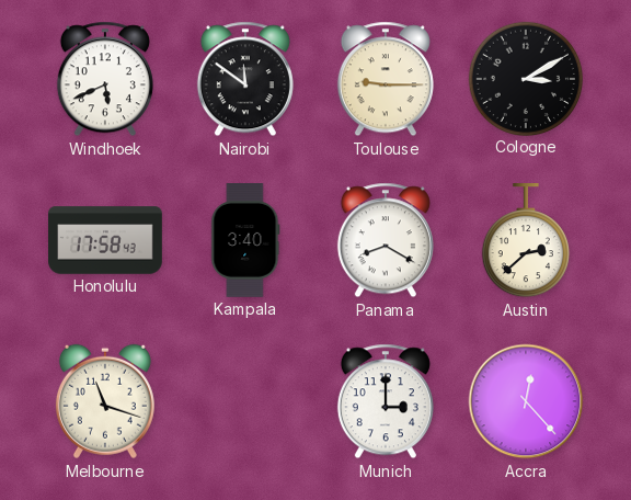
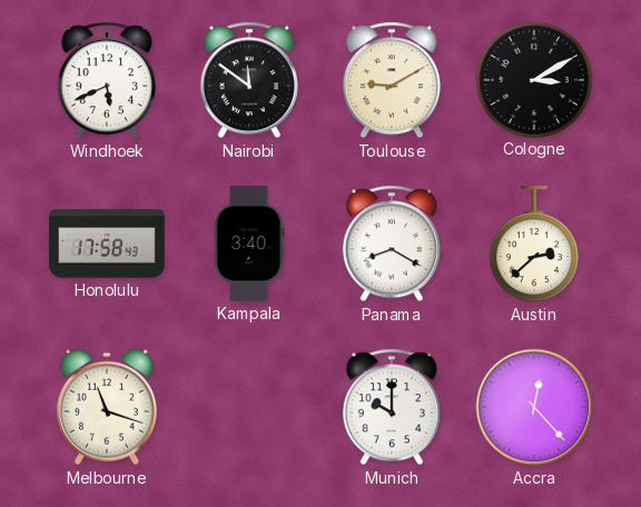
Toulouse: 9:15 -> 9:10
Munich: 3:00 -> 10:00
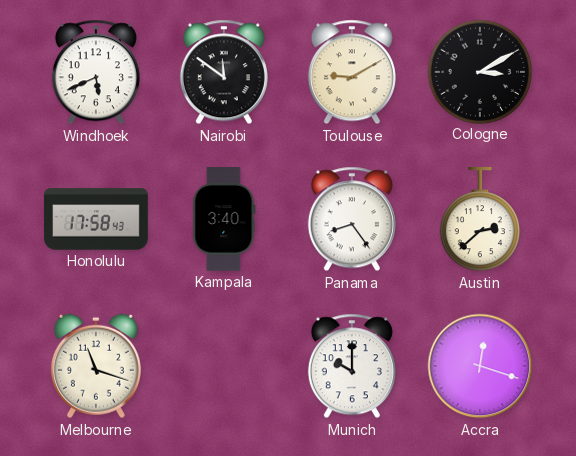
Panama: 8:20 -> 8:24
Accra: 12:23 -> 12:18
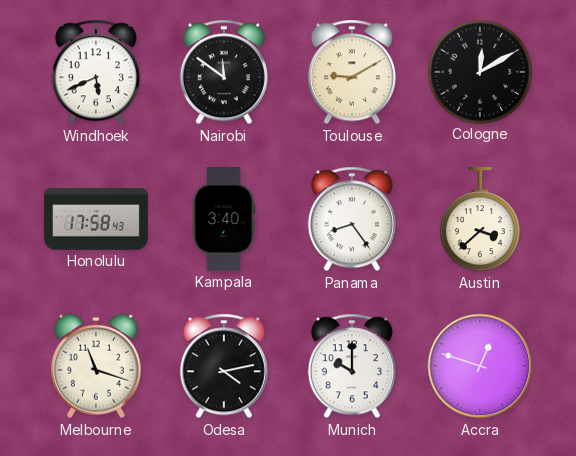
Cologne: 3:10 -> 12:10
Austin: 2:38 -> 3:38
Odesa: none -> 4:13
Accra: 12:18 -> 12:48
